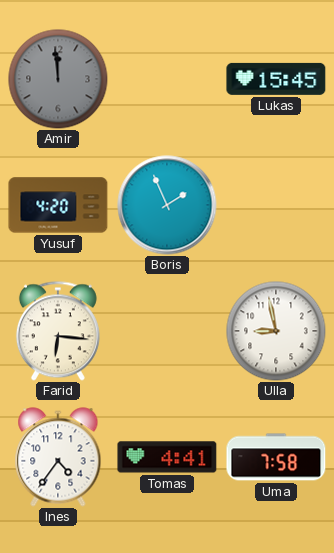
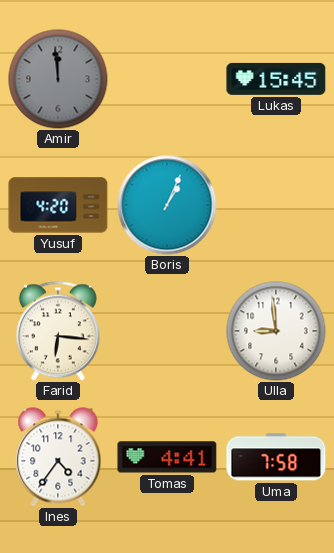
Boris: 1:56 -> 1:04
Ulla: 8:58 -> 8:59
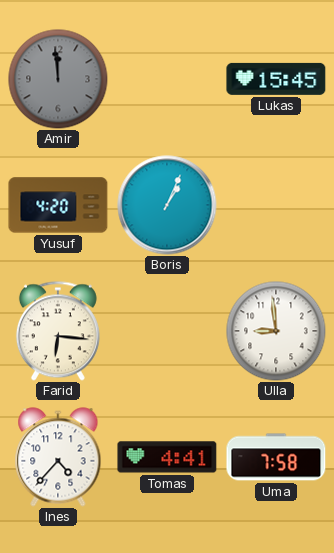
Ines: 4:36 -> 4:37
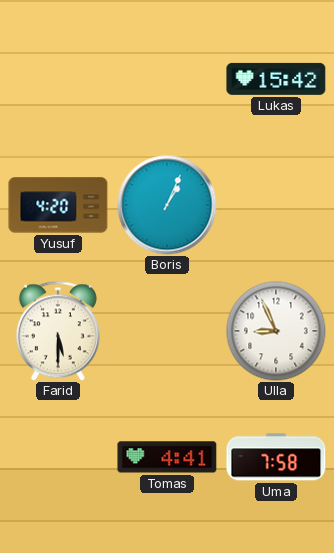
Amir: 11:59 -> none
Lukas: 15:45 -> 15:42
Farid: 6:16 -> 5:30
Ulla: 8:59 -> 8:56
Ines: 4:37 -> none
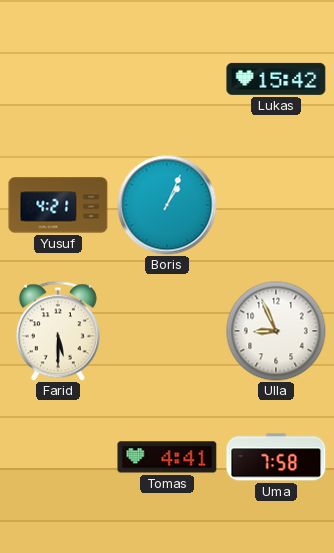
Yusuf: 4:20 -> 4:21
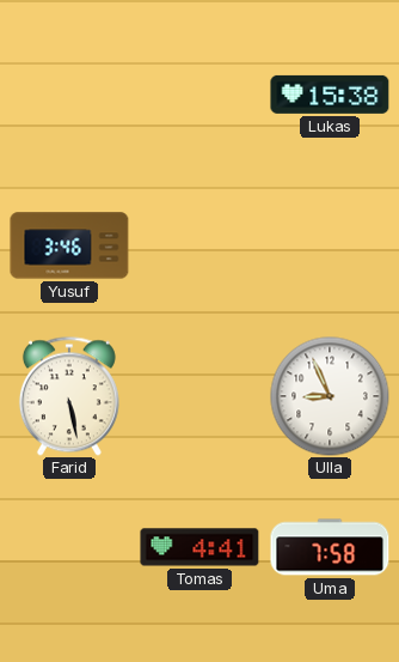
Lukas: 15:42 -> 15:38
Yusuf: 4:21 -> 3:46
Boris: 1:04 -> none
Farid: 5:30 -> 5:28
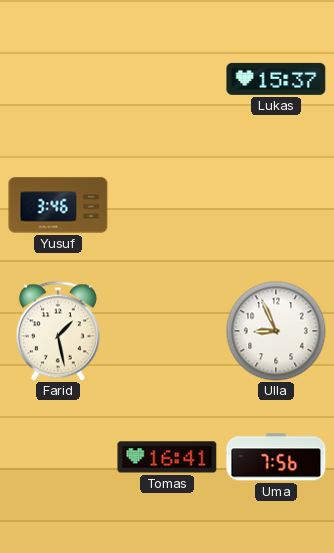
Lukas: 15:38 -> 15:37
Farid: 5:28 -> 1:28
Tomas: 4:41 -> 16:41
Uma: 7:58 -> 7:56
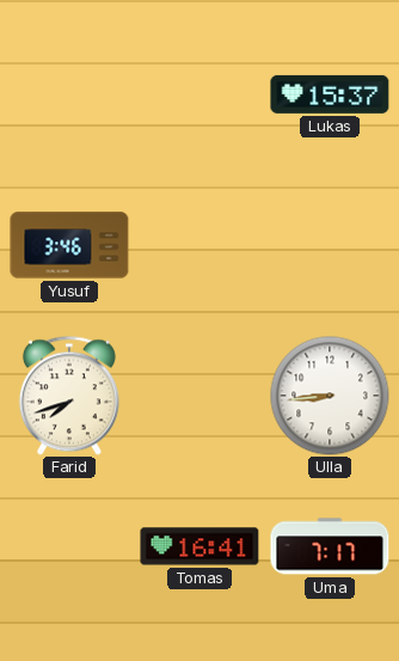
Farid: 1:28 -> 7:42
Ulla: 8:56 -> 8:44
Uma: 7:56 -> 7:17
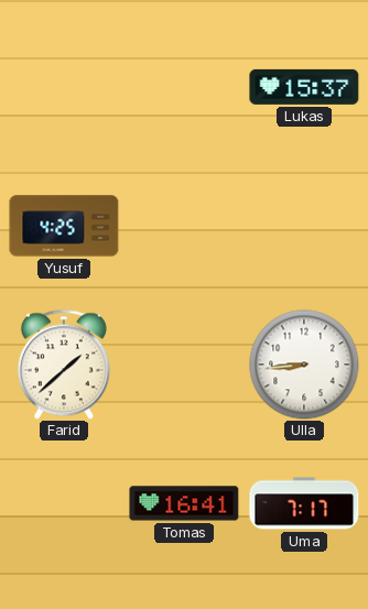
Yusuf: 3:46 -> 4:25
Farid: 7:42 -> 1:38
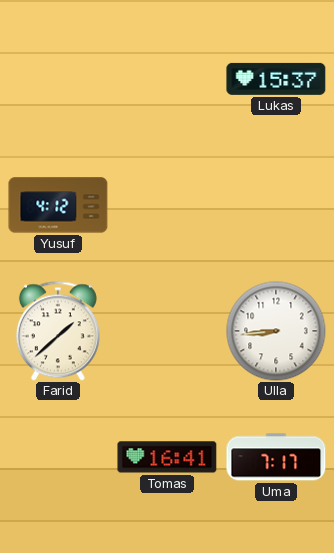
Yusuf: 4:25 -> 4:12
